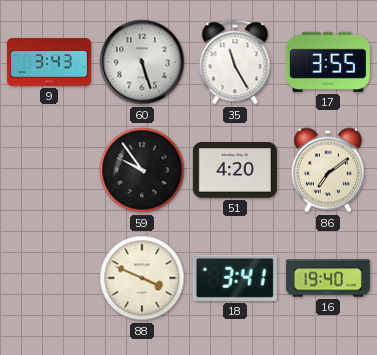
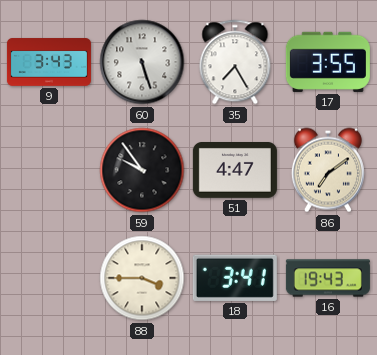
35: 11:25 -> 7:25
51: 4:20 -> 4:47
88: 3:49 -> 3:45
16: 19:40 -> 19:43
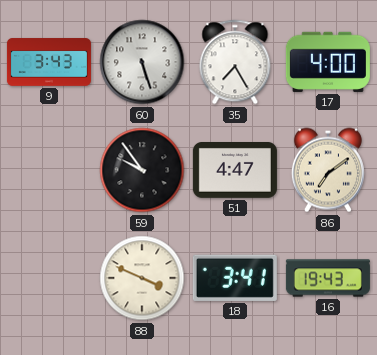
17: 3:55 -> 4:00
88: 3:45 -> 3:49
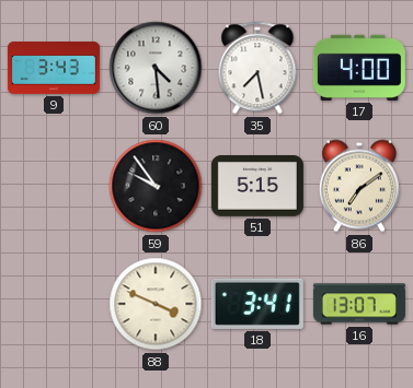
60: 5:27 -> 4:29
35: 7:25 -> 7:28
51: 4:47 -> 5:15
16: 19:43 -> 13:07
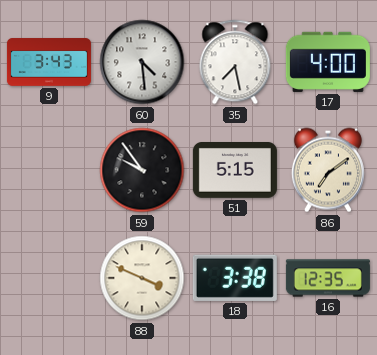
18: 3:41 -> 3:38
16: 13:07 -> 12:35
